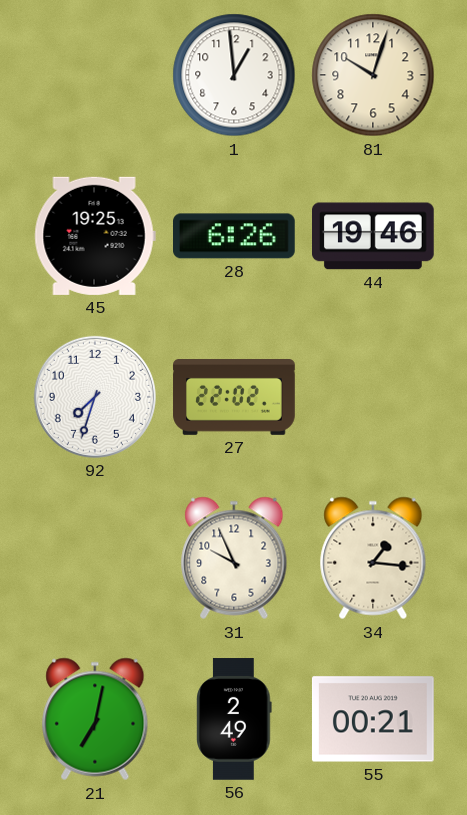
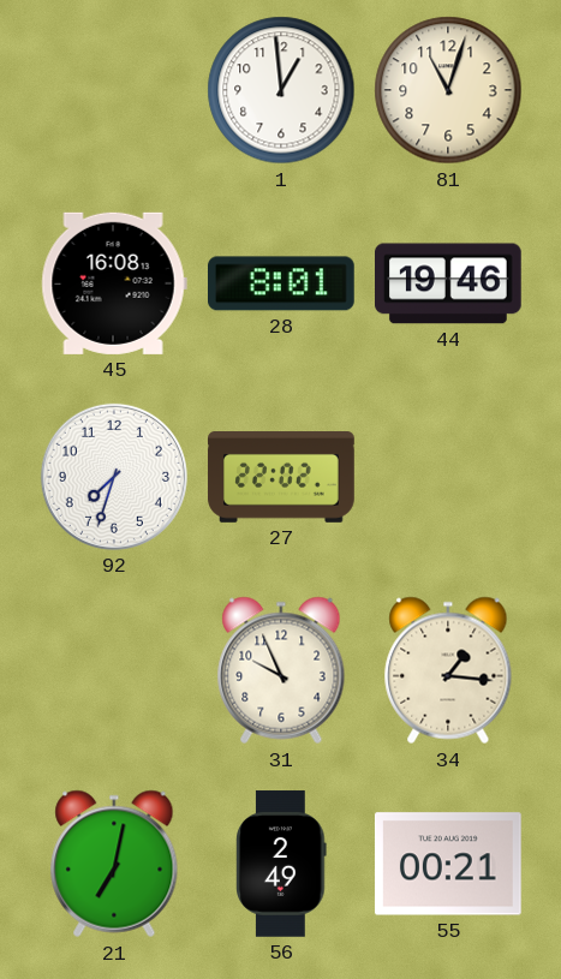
81: 10:03 -> 11:03
45: 19:25 -> 16:08
28: 6:26 -> 8:01
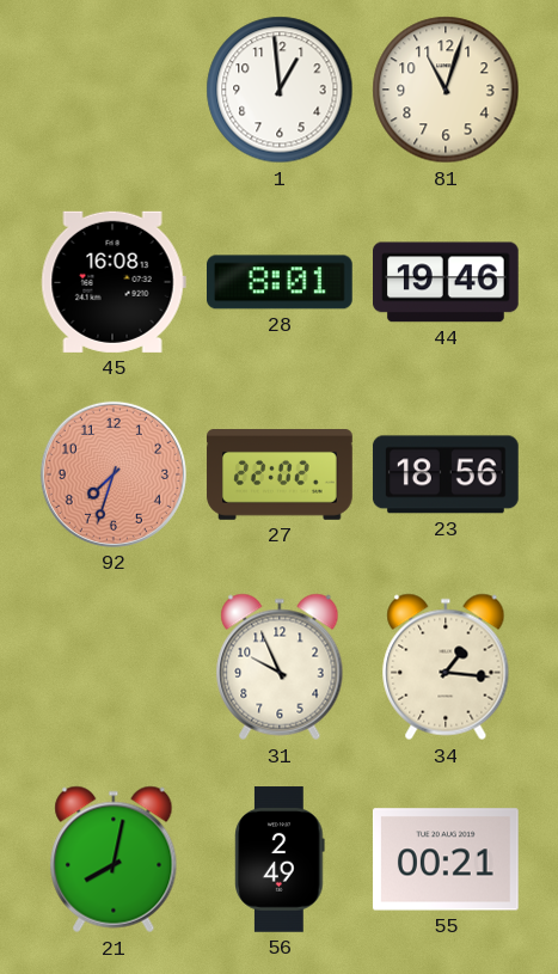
92 dial: white -> salmon
23: none -> 18:56
21: 7:02 -> 8:02
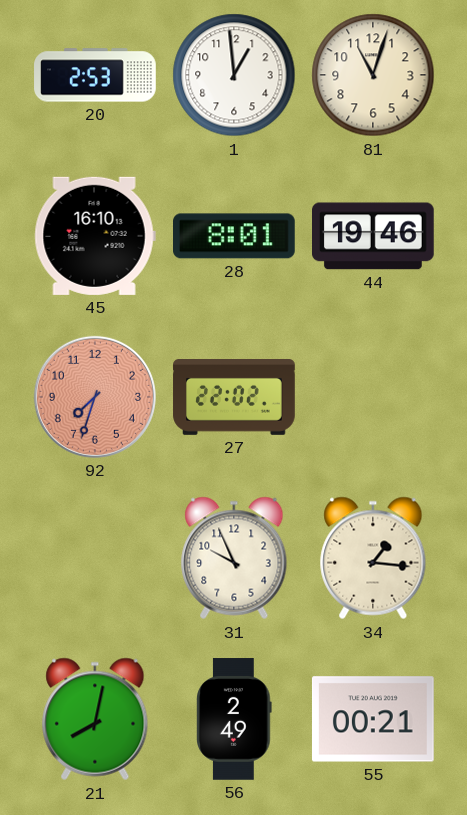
20: none -> 2:53
45: 16:08 -> 16:10
23: 18:56 -> none
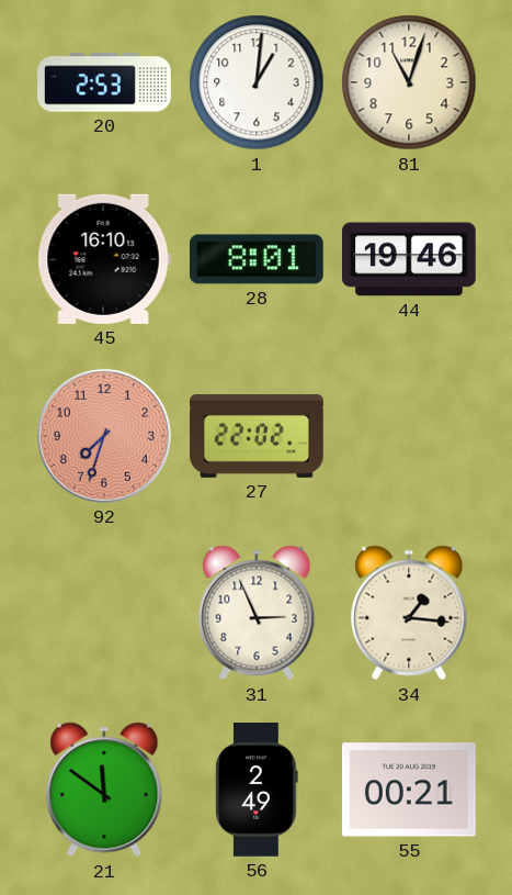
1: 12:59 -> 1:01
31: 9:56 -> 2:56
21: 8:02 -> 11:51
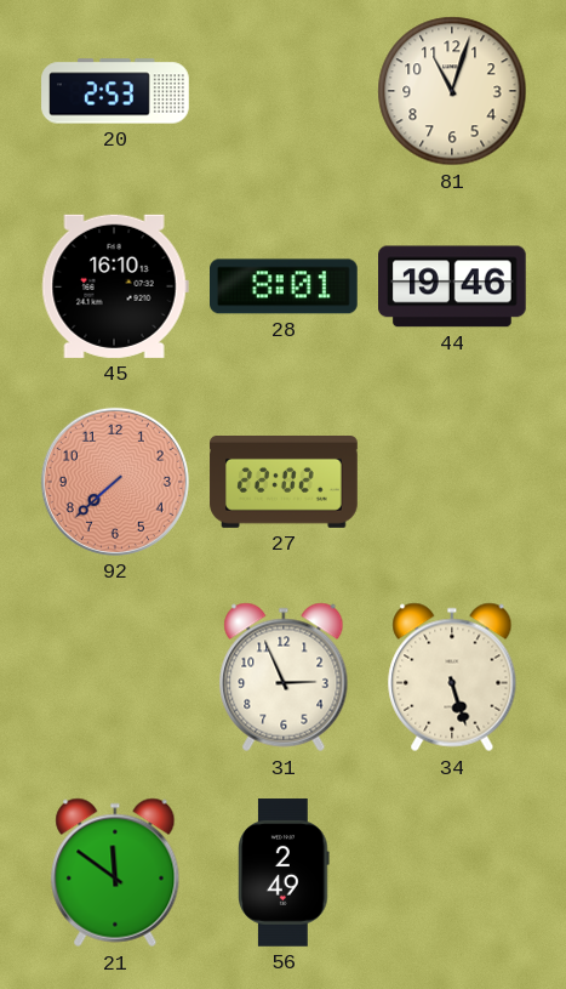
1: 1:01 -> none
92: 7:33 -> 7:38
34: 1:16 -> 5:27
55: 00:21 -> none
